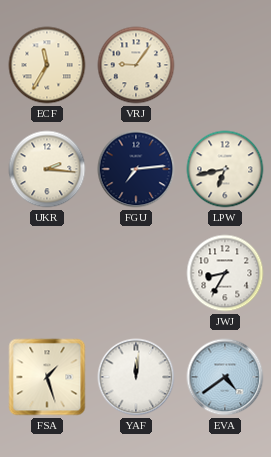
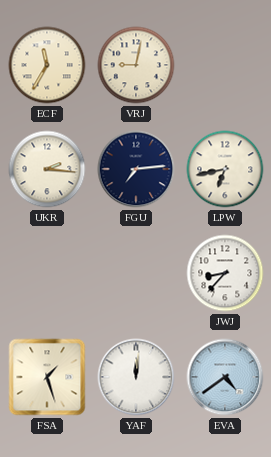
VRJ: 9:06 -> 9:02
JWJ: 8:35 -> 8:37
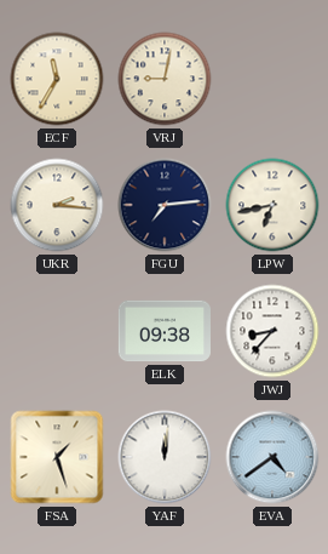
ELK: none -> 09:38
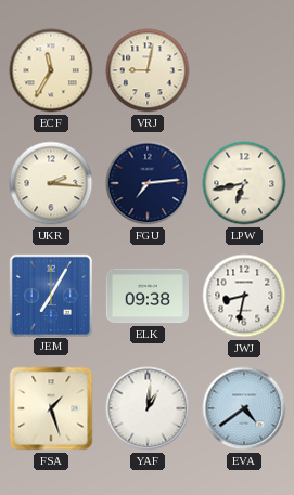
JEM: none -> 7:05
JWJ: 8:37 -> 8:32
YAF: 12:01 -> 1:01
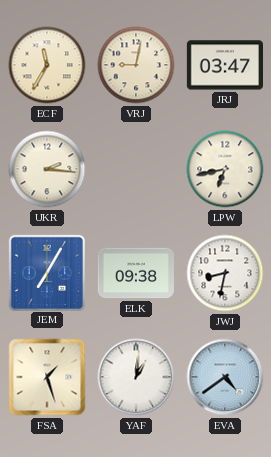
JRJ: none -> 03:47
FGU: 7:14 -> none
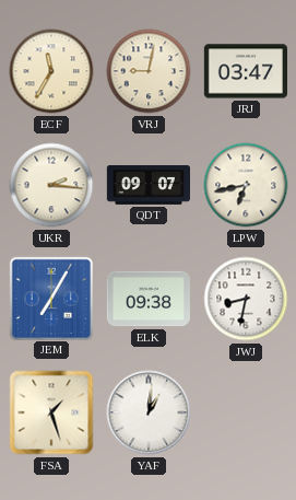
QDT: none -> 09:07
EVA: 4:39 -> none
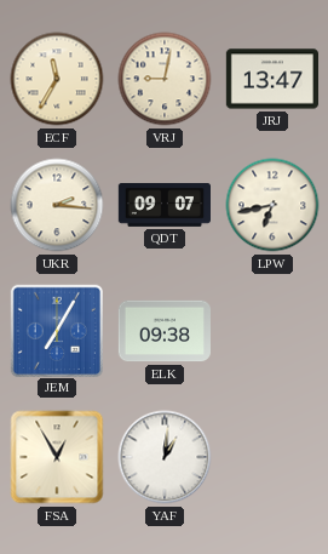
JRJ: 03:47 -> 13:47
JWJ: 8:32 -> none
FSA: 1:27 -> 12:55
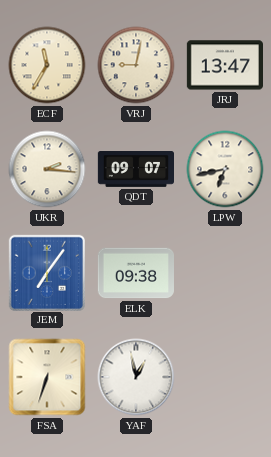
JEM: 7:05 -> 7:06
FSA: 12:55 -> 6:33
YAF: 1:01 -> 12:58
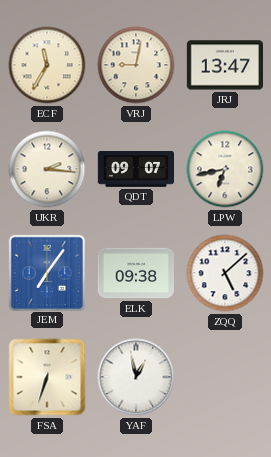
ZQQ: none -> 5:08
